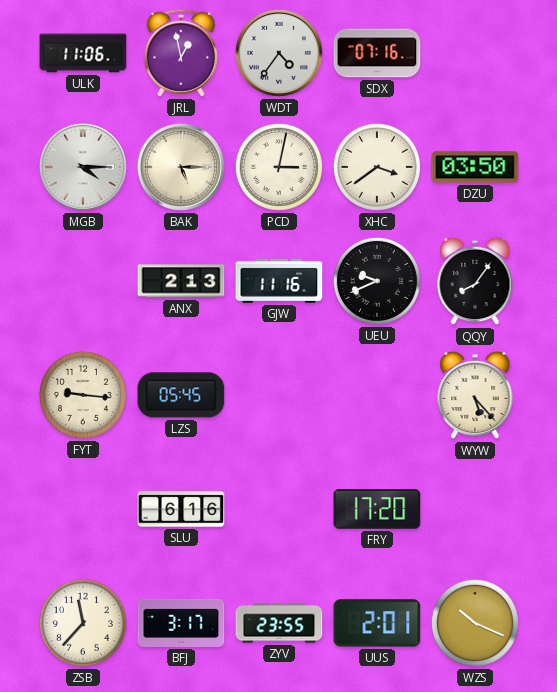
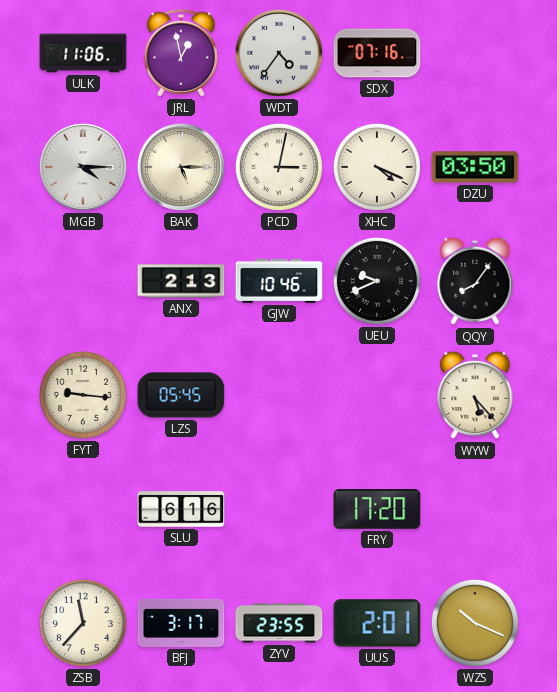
XHC: 3:39 -> 4:19
GJW: 11:16 -> 10:46
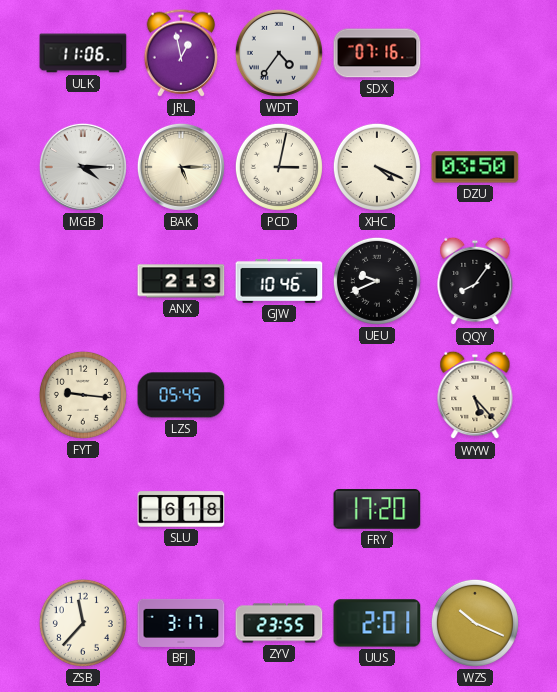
SLU: 6:16 -> 6:18
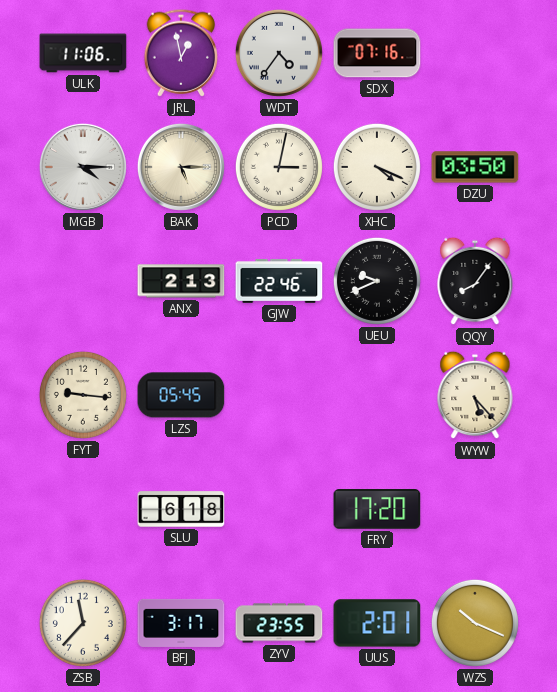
GJW: 10:46 -> 22:46
